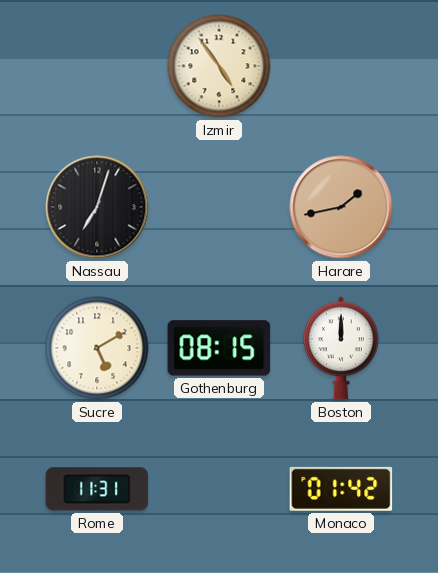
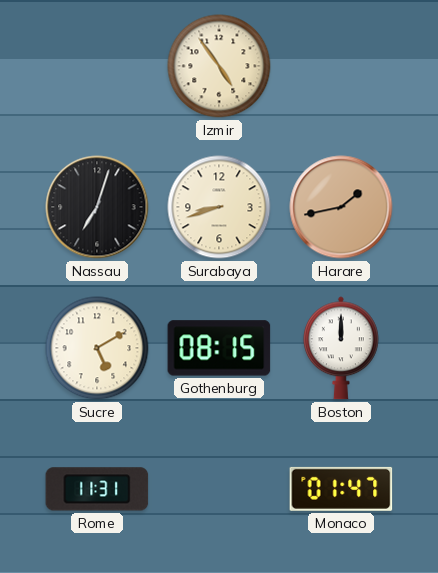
Surabaya: none -> 8:42
Monaco: 01:42 -> 01:47
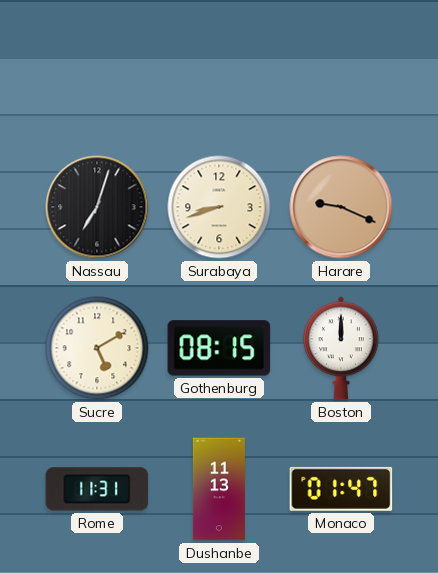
Izmir: 4:54 -> none
Harare: 1:43 -> 9:19
Dushanbe: none -> 11:13
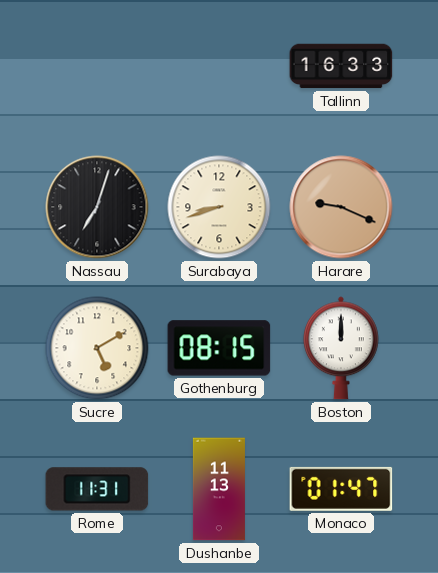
Tallinn: none -> 16:33
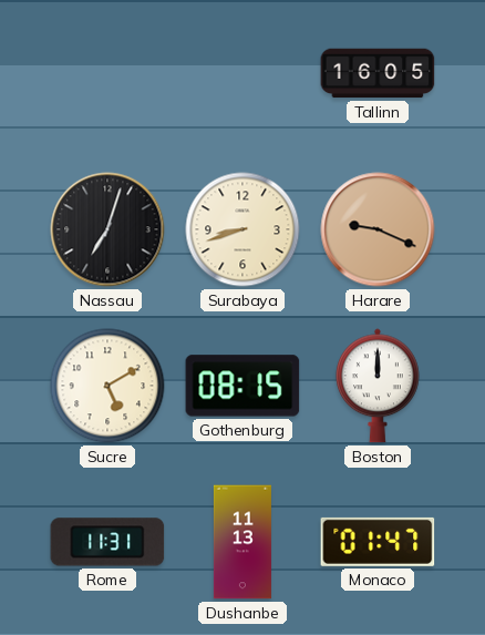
Tallinn: 16:33 -> 16:05
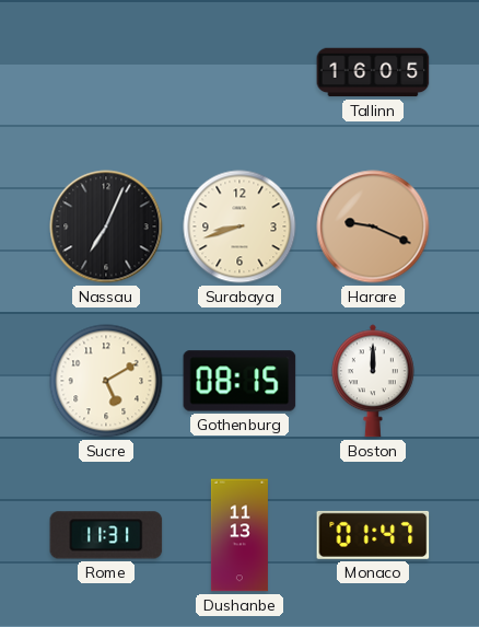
Nassau: 7:03 -> 7:04
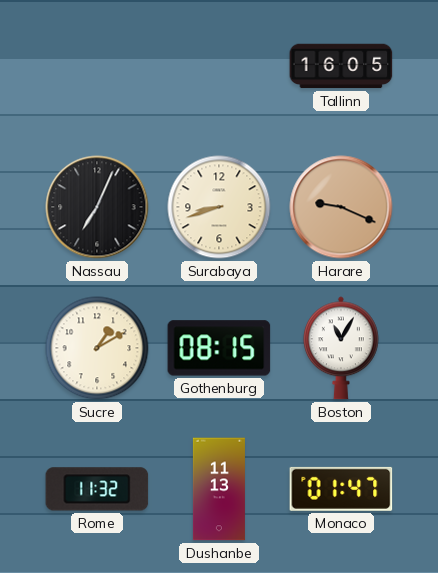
Sucre: 5:10 -> 1:10
Boston: 12:00 -> 11:05
Rome: 11:31 -> 11:32
